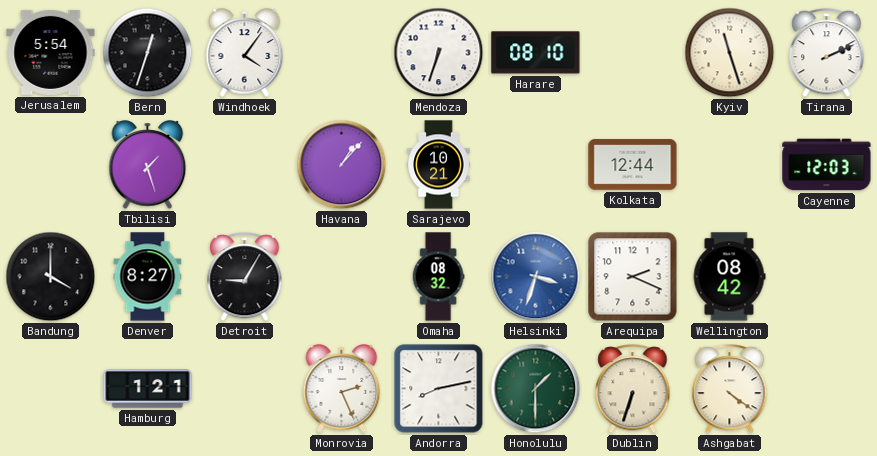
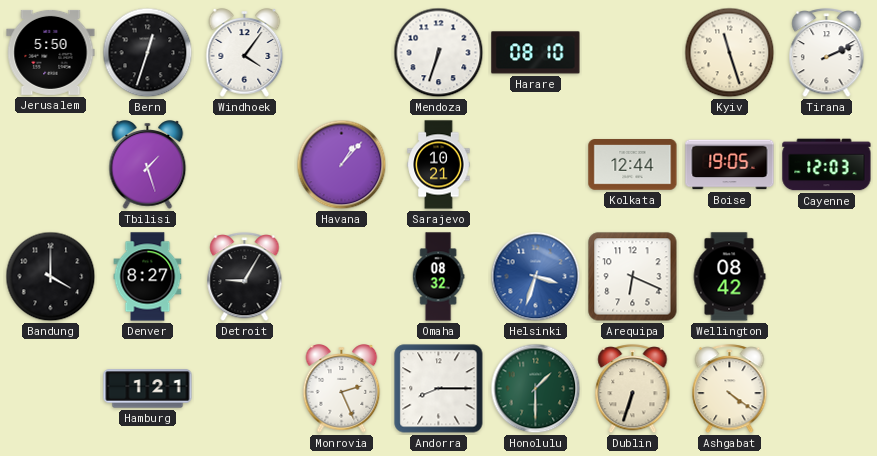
Jerusalem: 5:54 -> 5:50
Boise: none -> 19:05
Arequipa: 2:19 -> 6:19
Andorra: 8:13 -> 8:15
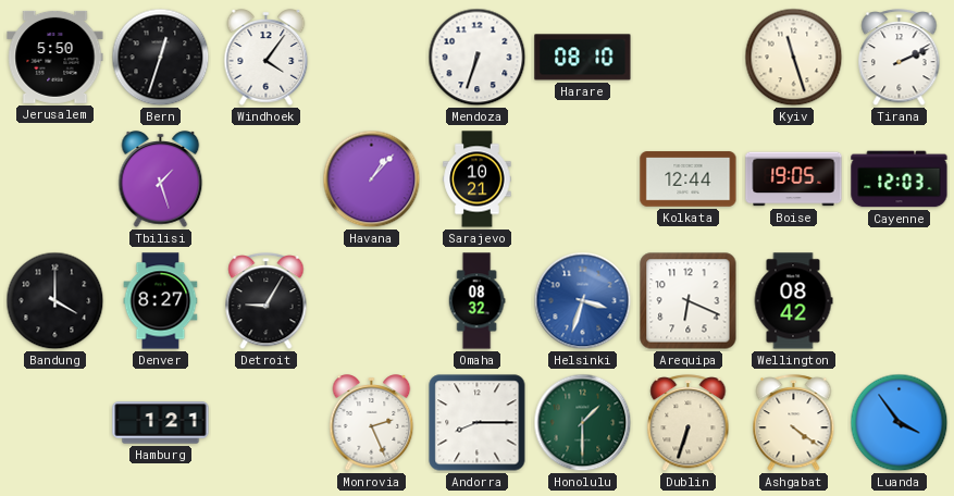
Luanda: none -> 3:54
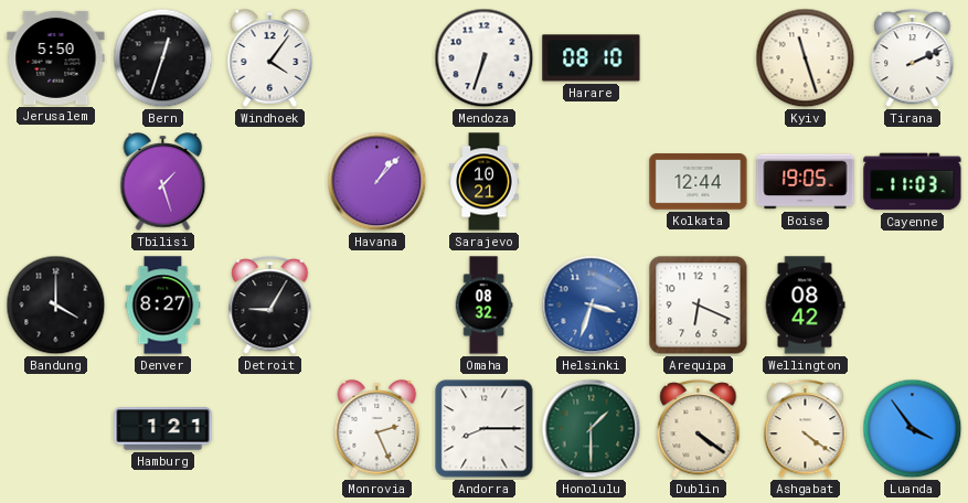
Cayenne: 12:03 -> 11:03
Dublin: 6:33 -> 4:21
